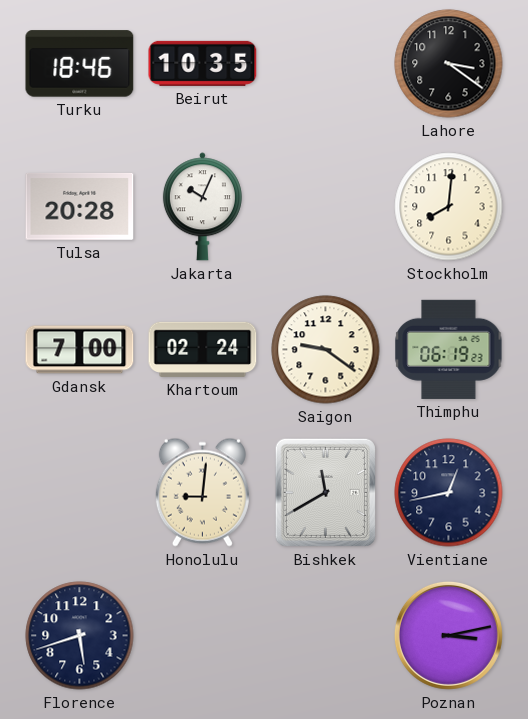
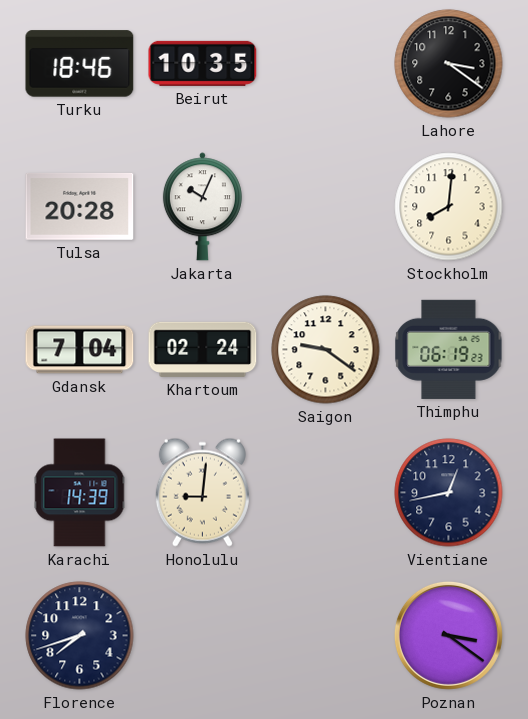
Gdansk: 7:00 -> 7:04
Karachi: none -> 14:39
Bishkek: 11:40 -> none
Florence: 5:42 -> 7:42
Poznan: 3:13 -> 3:21
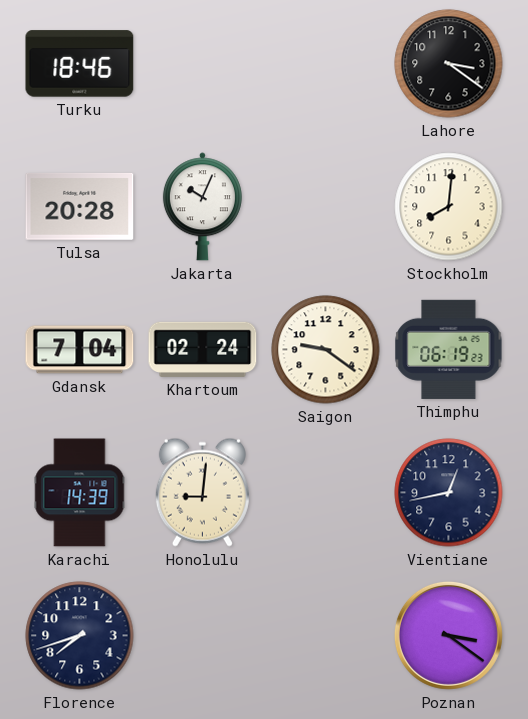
Beirut: 10:35 -> none
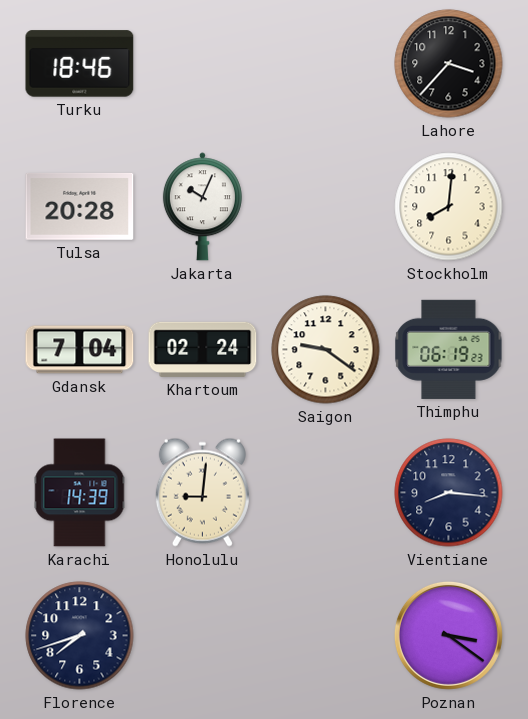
Lahore: 3:21 -> 3:37
Vientiane: 12:43 -> 8:16
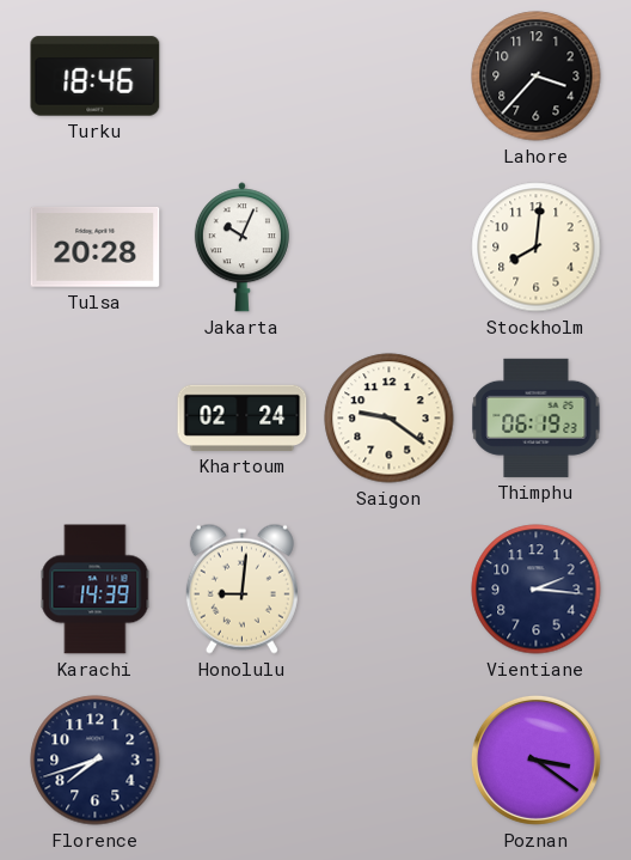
Gdansk: 7:04 -> none
Vientiane: 8:16 -> 2:16
